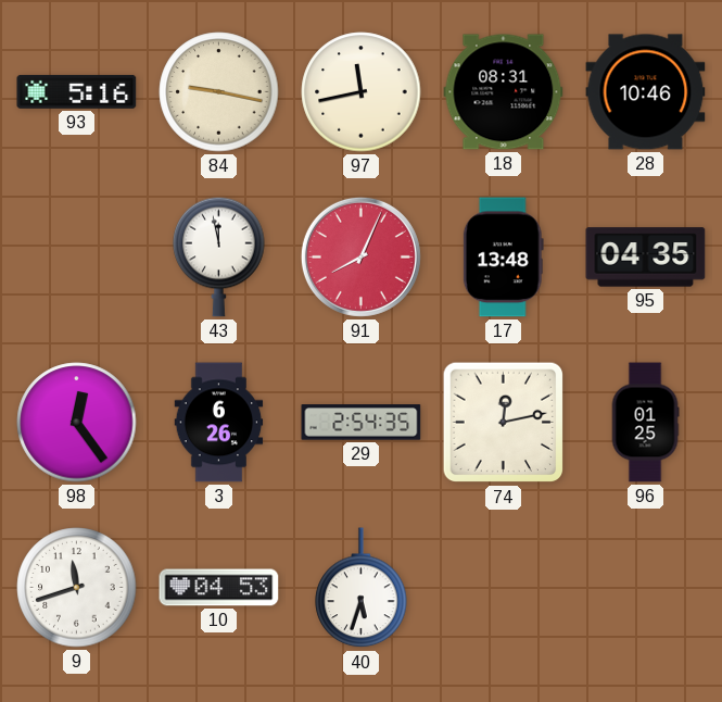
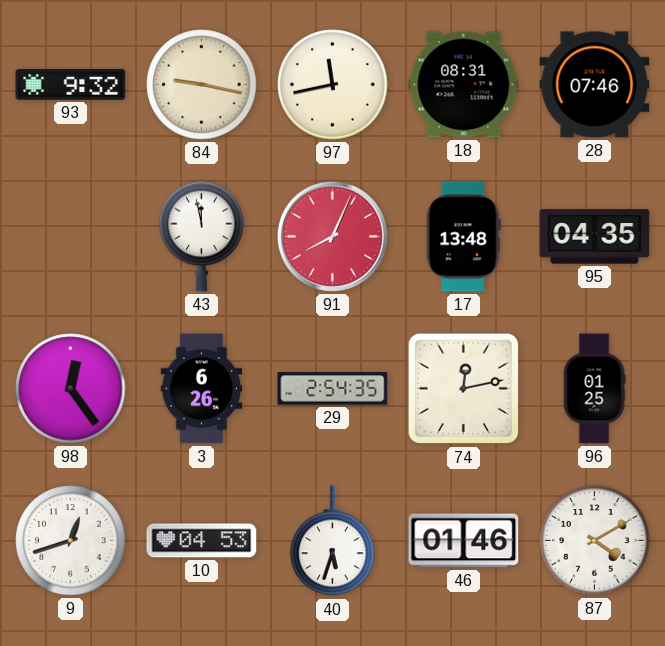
93: 5:16 -> 9:32
28: 10:46 -> 07:46
9: 11:42 -> 12:42
46: none -> 01:46
87: none -> 4:10
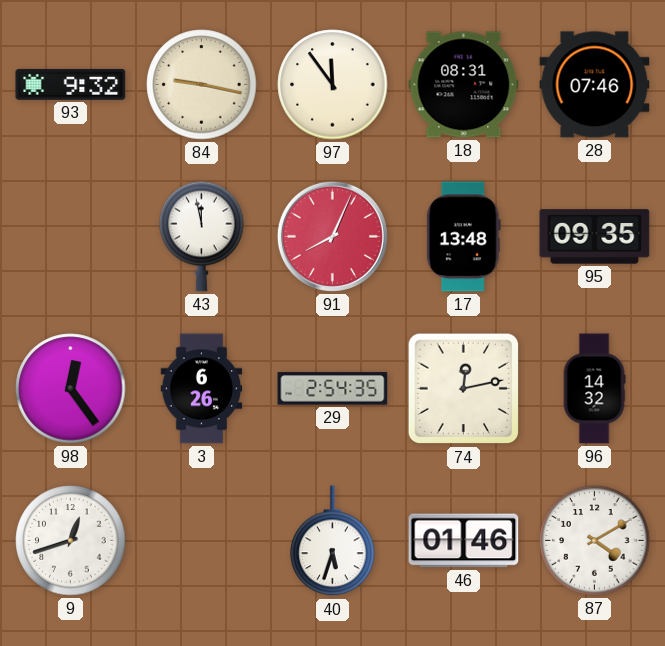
97: 11:43 -> 11:54
95: 04:35 -> 09:35
96: 01:25 -> 14:32
10: 04:53 -> none
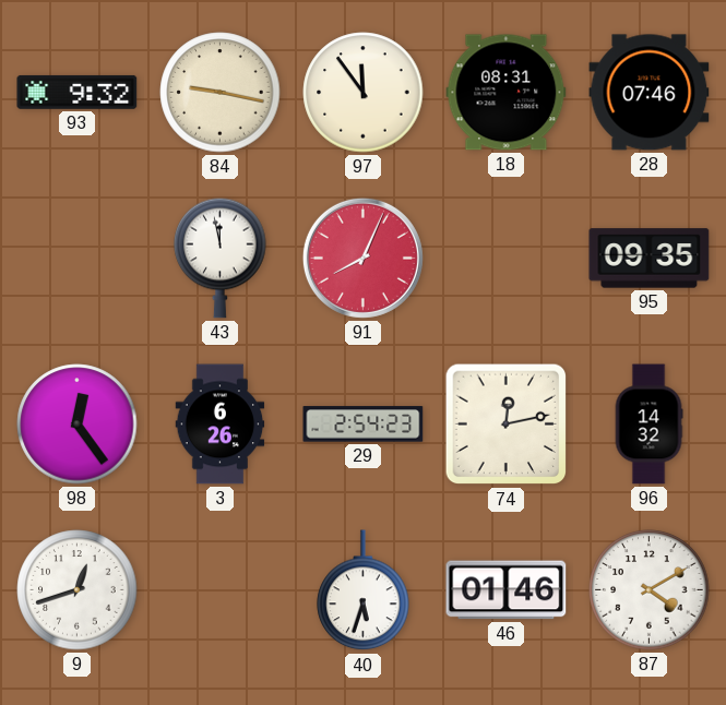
17: 13:48 -> none
29: 2:54:35 -> 2:54:23
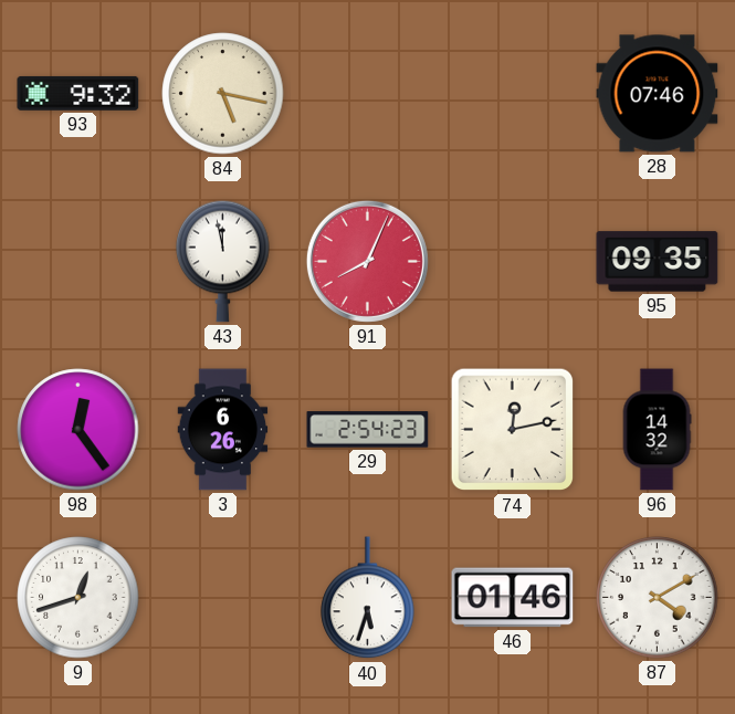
84: 9:17 -> 5:17
97: 11:54 -> none
18: 08:31 -> none
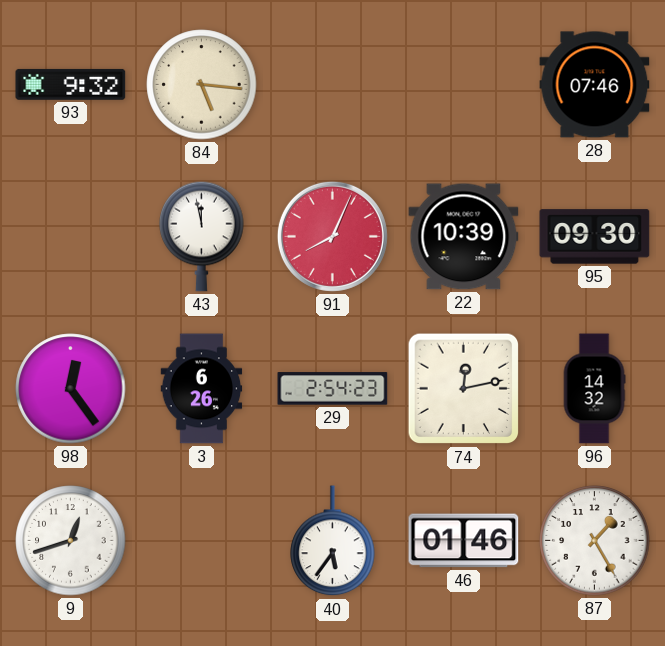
84: 5:17 -> 5:16
22: none -> 10:39
95: 09:35 -> 09:30
40: 5:33 -> 5:36
87: 4:10 -> 1:25
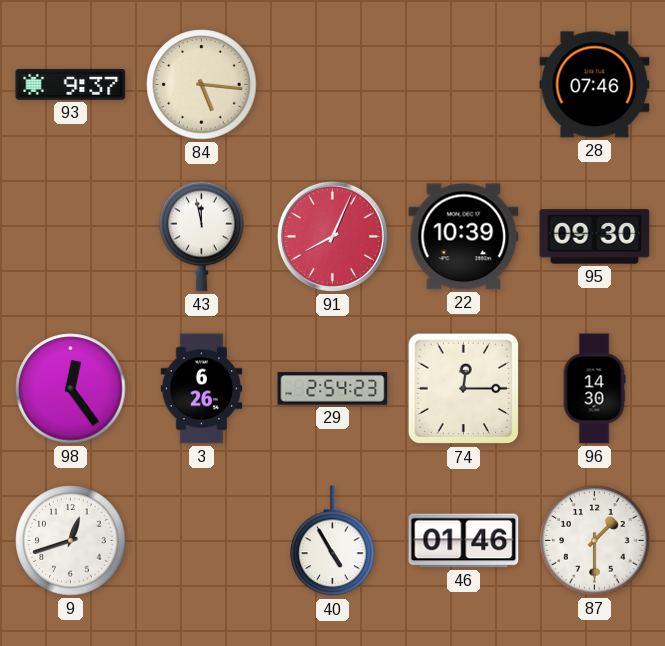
93: 9:32 -> 9:37
74: 12:13 -> 12:15
96: 14:32 -> 14:30
40: 5:36 -> 4:55
87: 1:25 -> 1:30
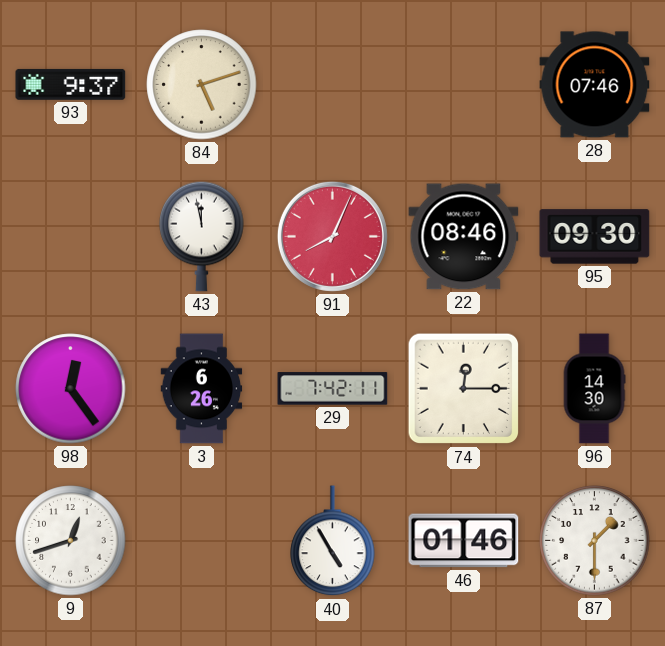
84: 5:16 -> 5:12
22: 10:39 -> 08:46
29: 2:54 -> 7:42
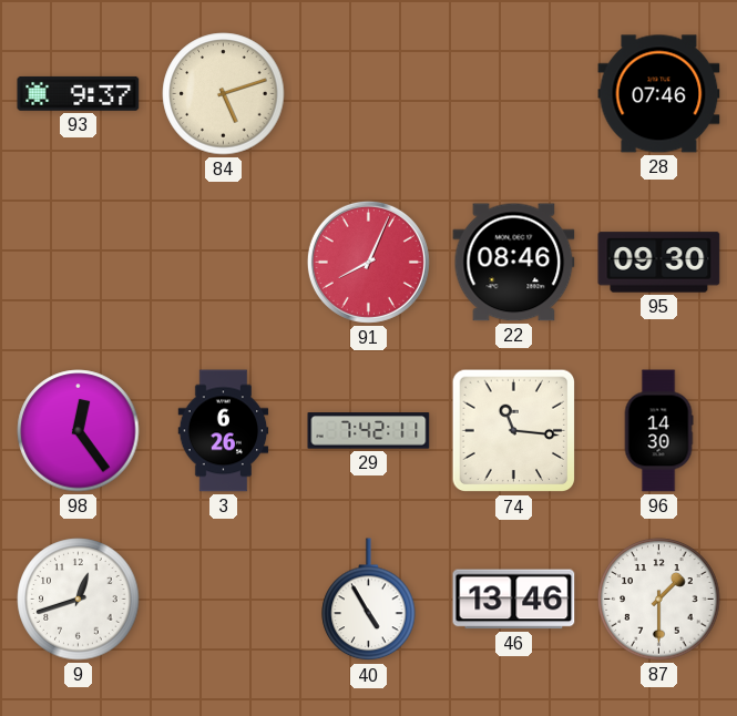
43: 11:58 -> none
74: 12:15 -> 11:16
46: 01:46 -> 13:46
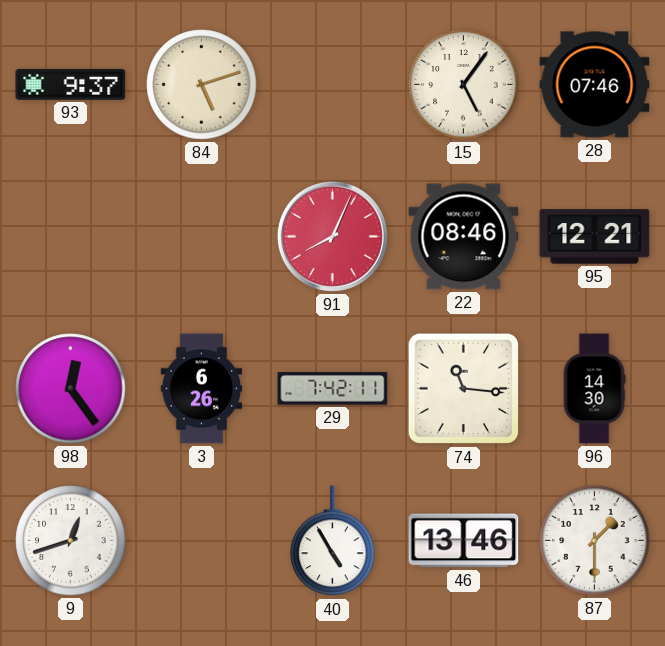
15: none -> 5:06
95: 09:30 -> 12:21
